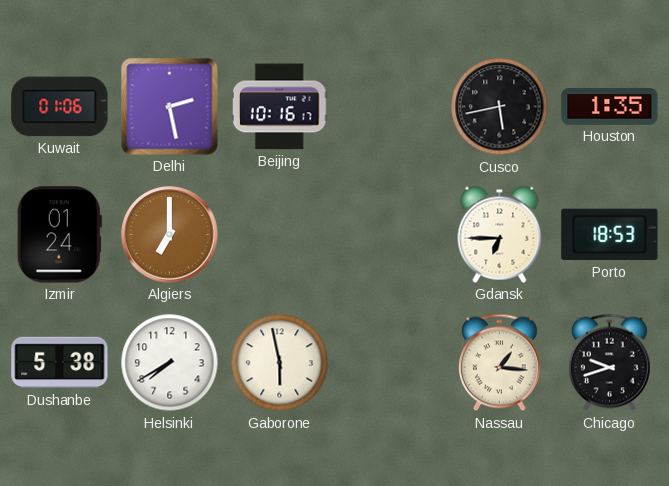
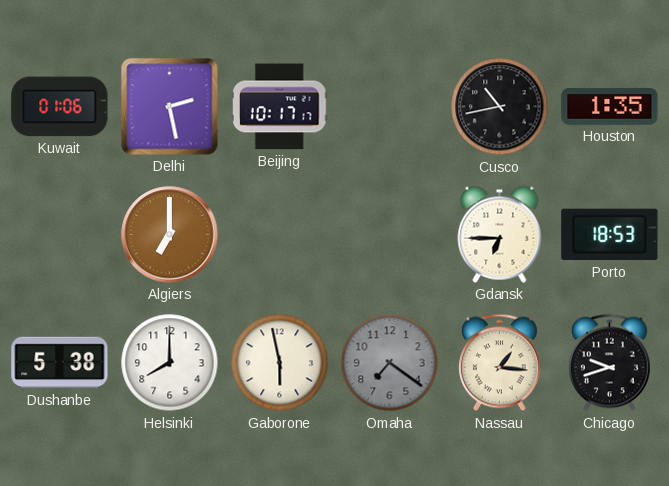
Beijing: 10:16 -> 10:17
Cusco: 5:43 -> 10:43
Izmir: 01:24 -> none
Helsinki: 7:40 -> 8:00
Omaha: none -> 7:21
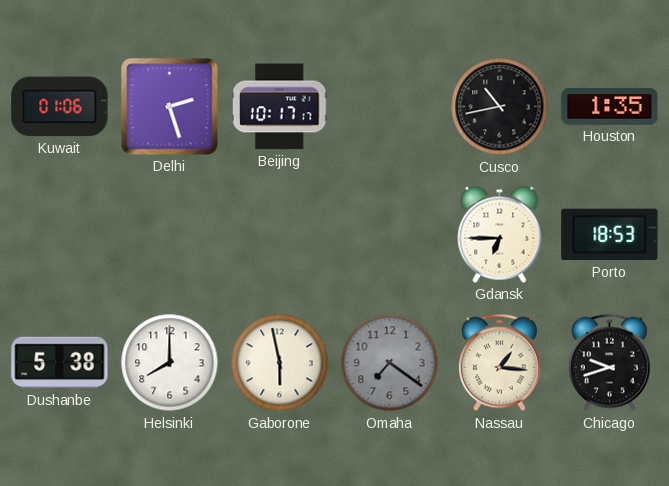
Delhi: 2:28 -> 2:27
Algiers: 7:00 -> none
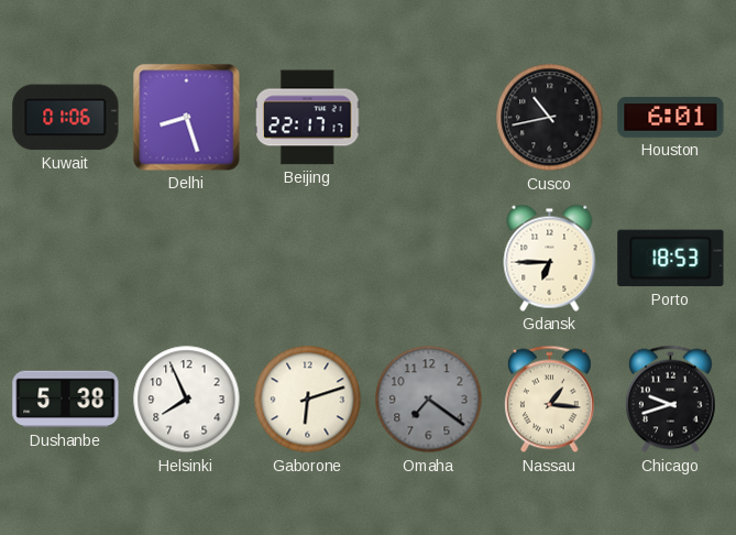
Delhi: 2:27 -> 8:27
Beijing: 10:17 -> 22:17
Houston: 1:35 -> 6:01
Helsinki: 8:00 -> 7:56
Gaborone: 5:58 -> 6:12
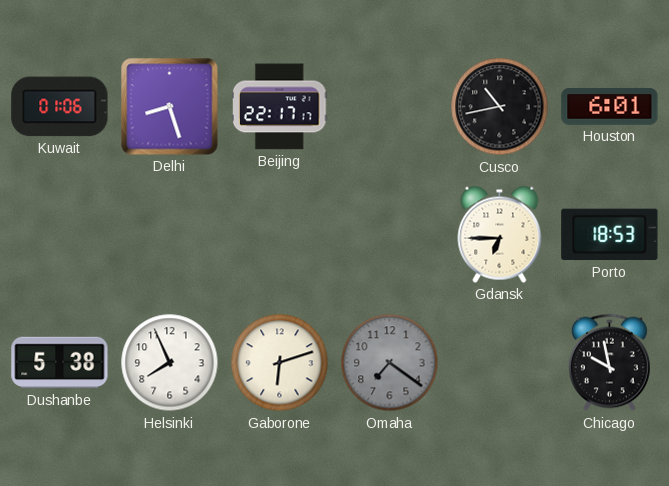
Nassau: 1:16 -> none
Chicago: 9:42 -> 9:58
